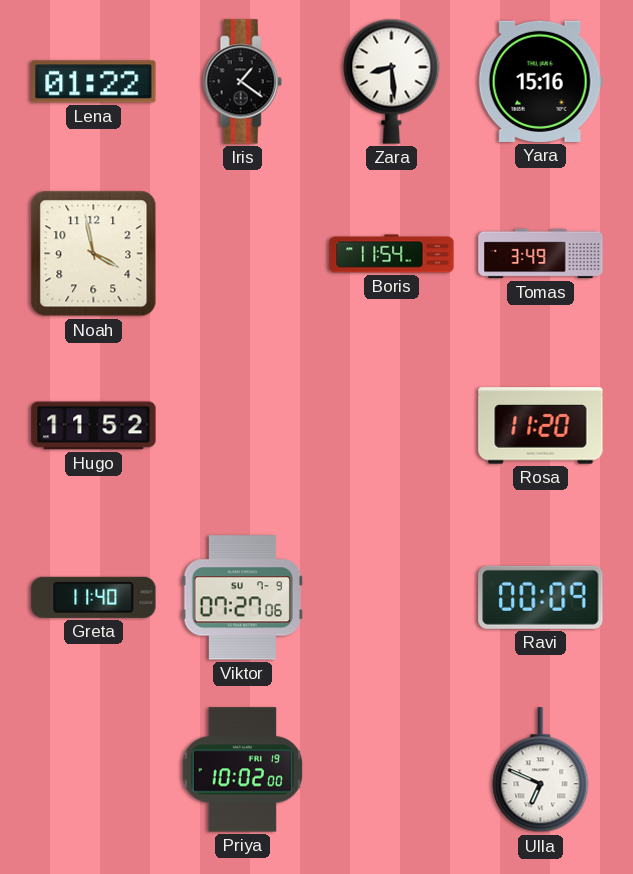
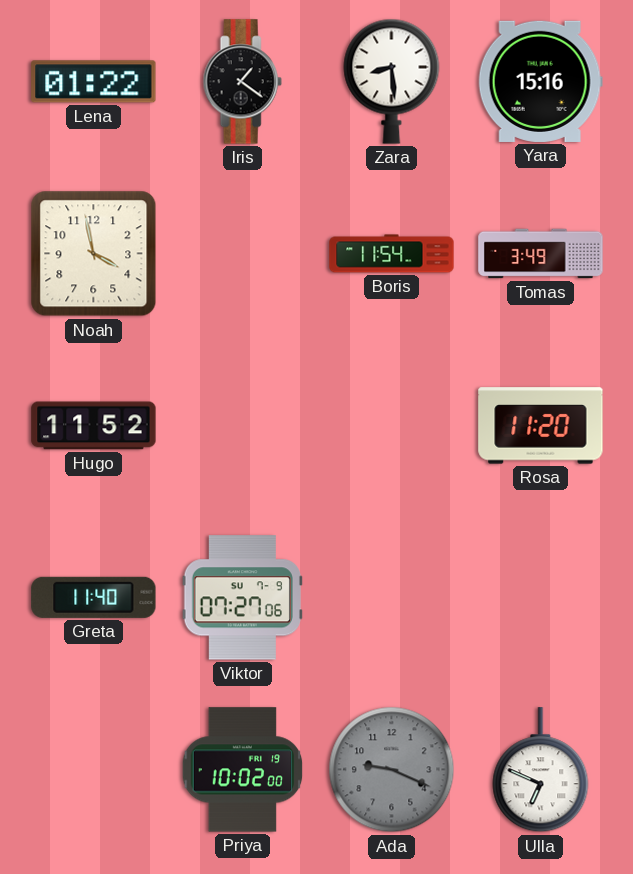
Ravi: 00:09 -> none
Ada: none -> 9:19
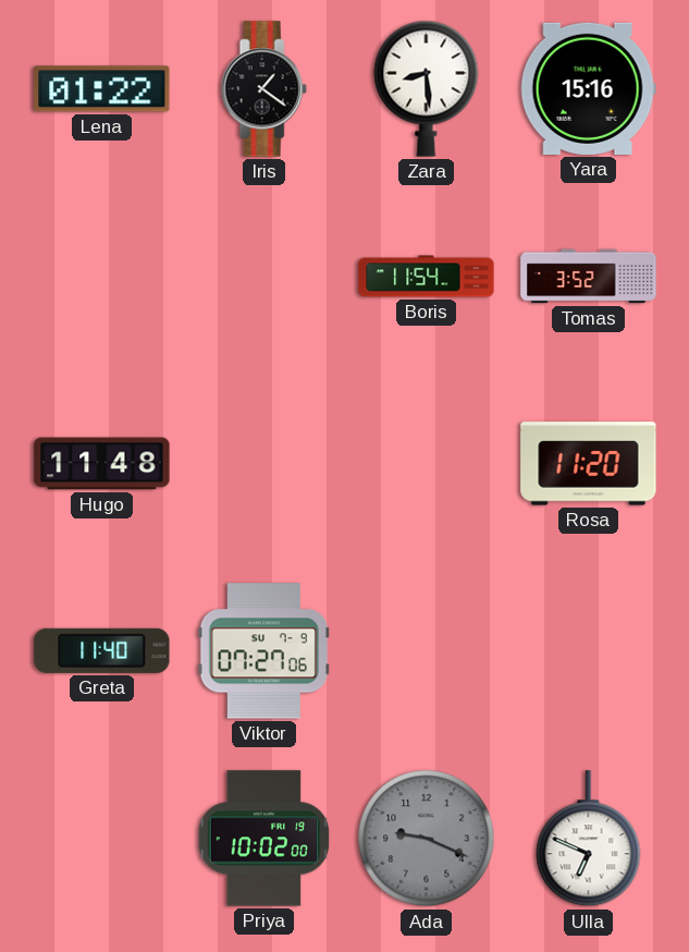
Noah: 3:58 -> none
Tomas: 3:49 -> 3:52
Hugo: 11:52 -> 11:48
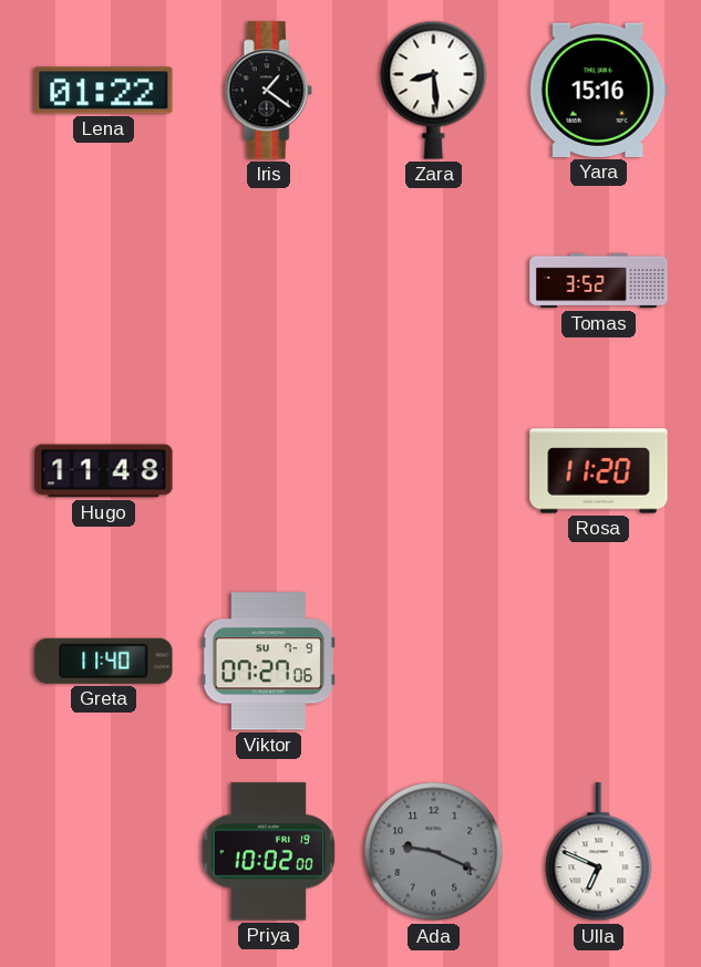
Boris: 11:54 -> none
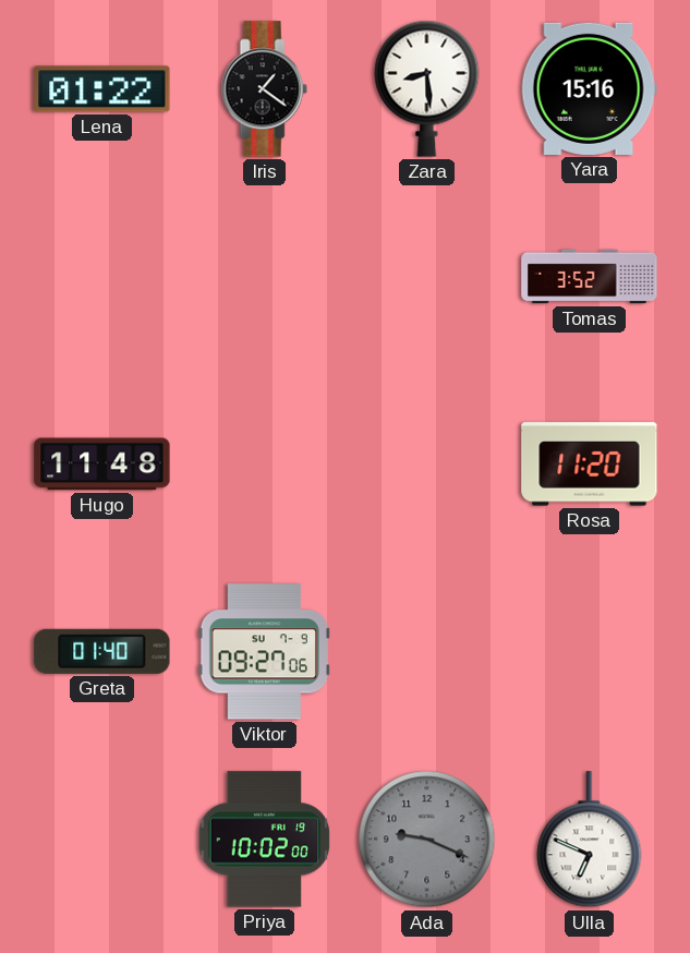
Greta: 11:40 -> 01:40
Viktor: 07:27 -> 09:27
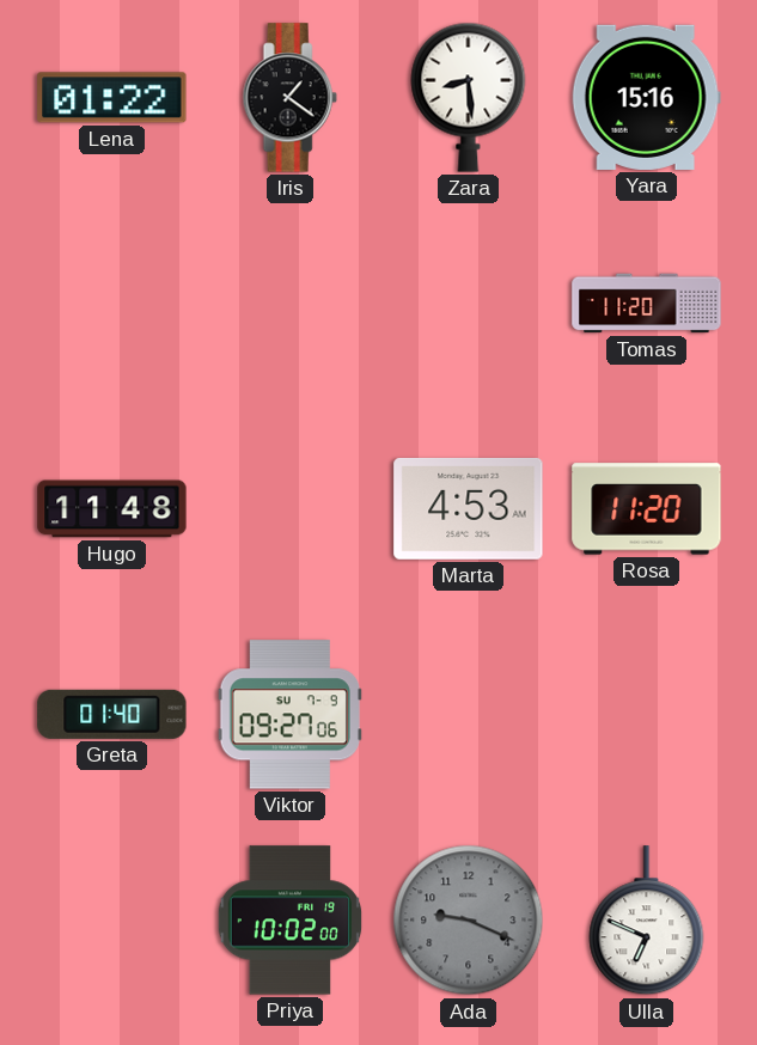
Tomas: 3:52 -> 11:20
Marta: none -> 4:53
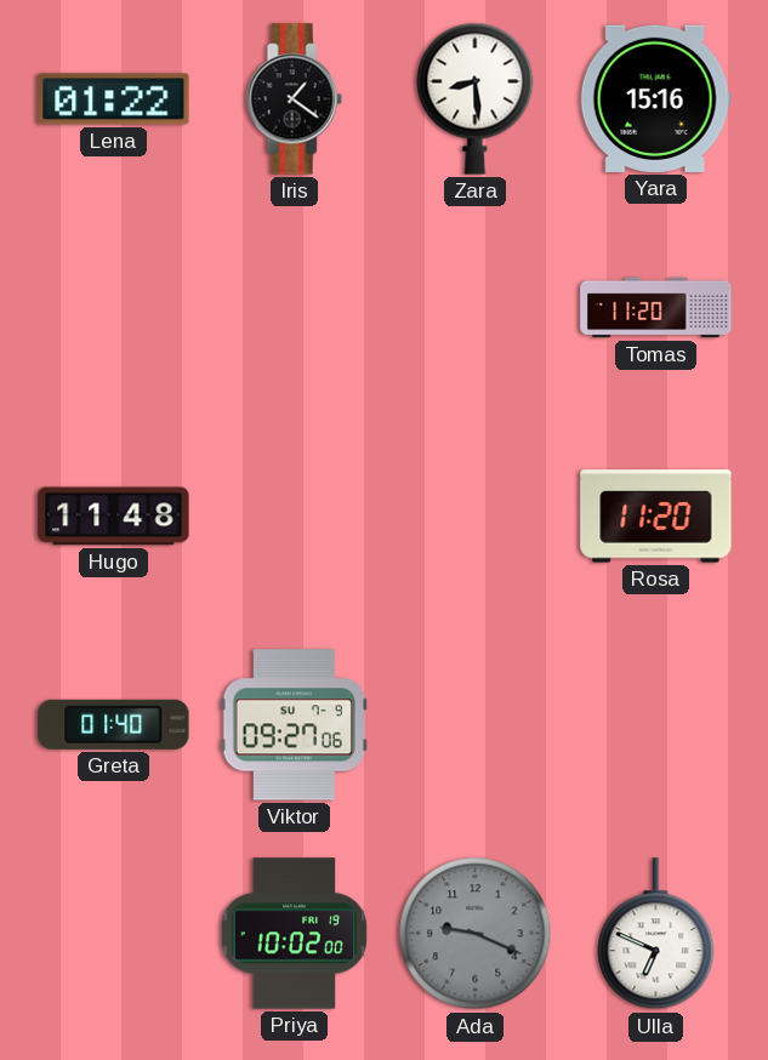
Marta: 4:53 -> none
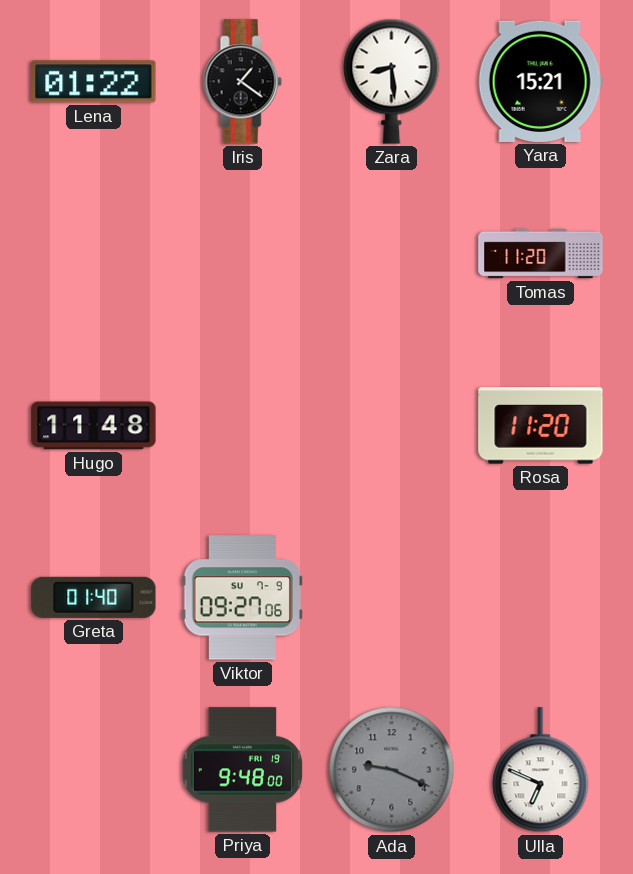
Yara: 15:16 -> 15:21
Priya: 10:02 -> 9:48
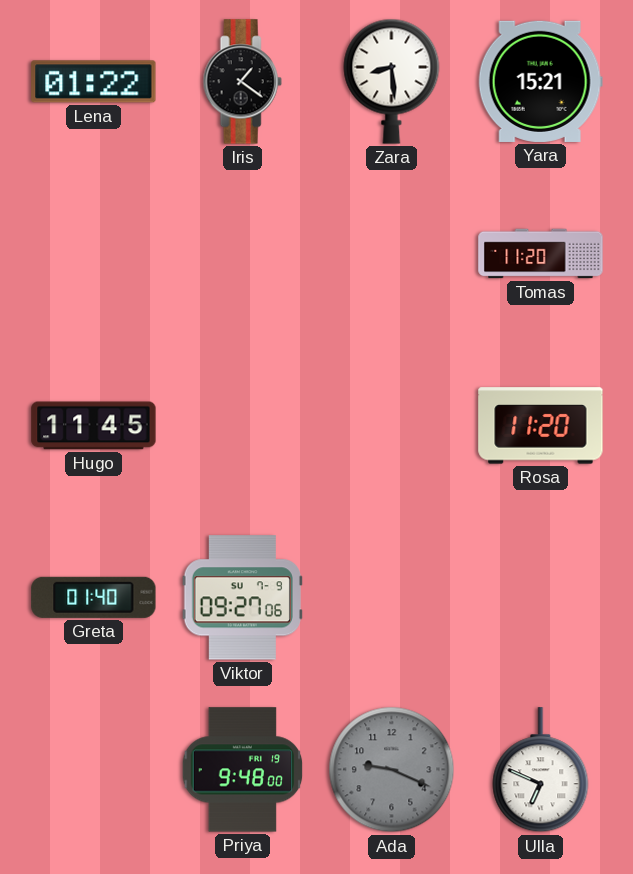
Hugo: 11:48 -> 11:45
